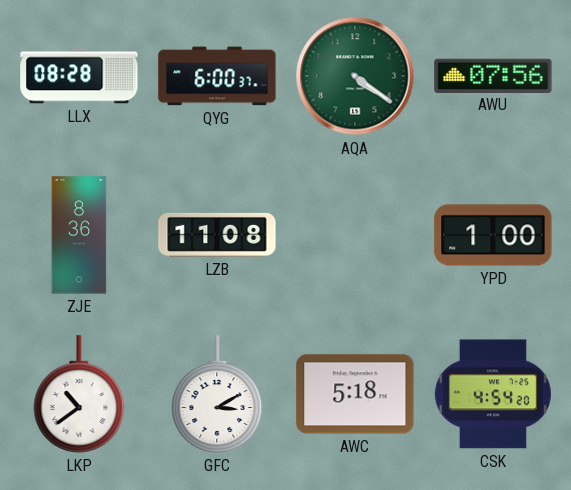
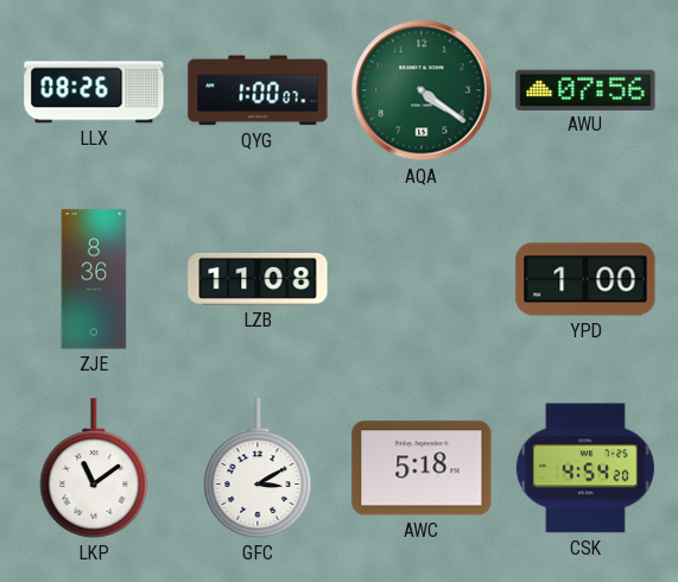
LLX: 08:28 -> 08:26
QYG: 6:00 -> 1:00
LKP: 10:39 -> 11:09
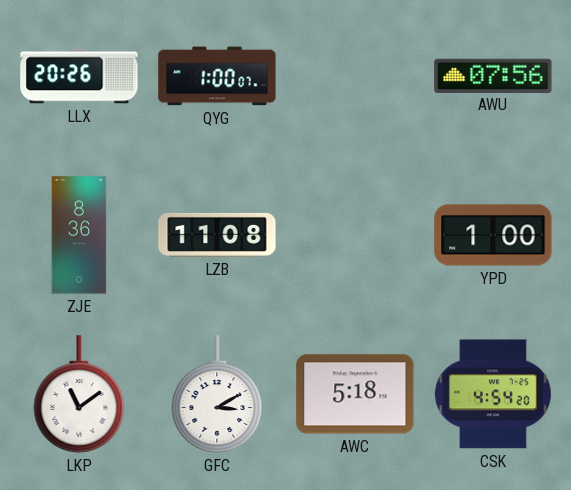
LLX: 08:26 -> 20:26
AQA: 4:21 -> none
